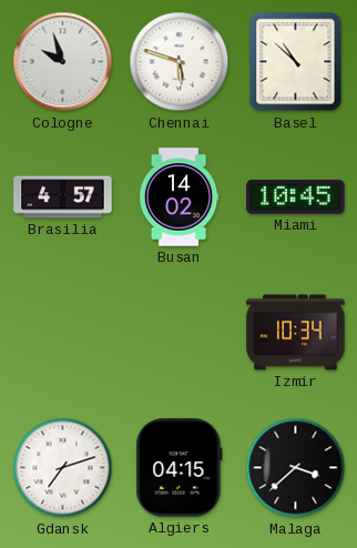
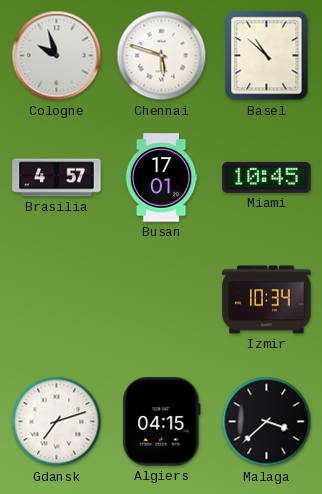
Busan: 14:02 -> 17:01
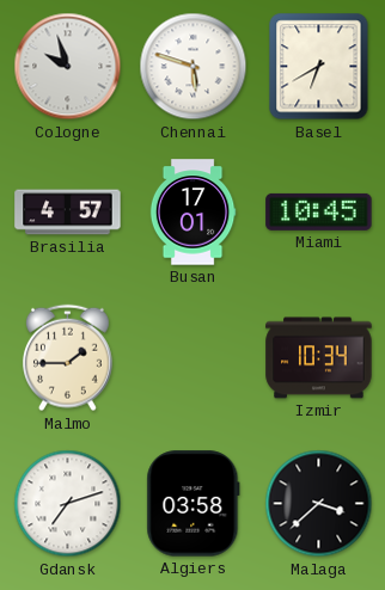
Basel: 10:52 -> 6:40
Malmo: none -> 1:45
Algiers: 04:15 -> 03:58
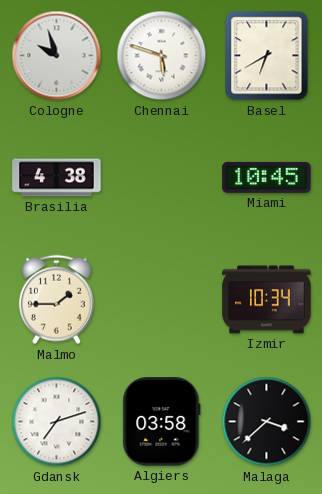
Brasilia: 4:57 -> 4:38
Busan: 17:01 -> none
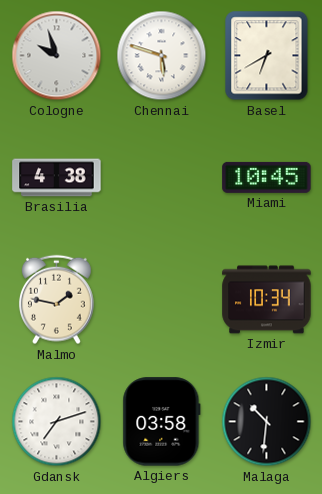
Malmo: 1:45 -> 1:47
Malaga: 3:38 -> 10:31
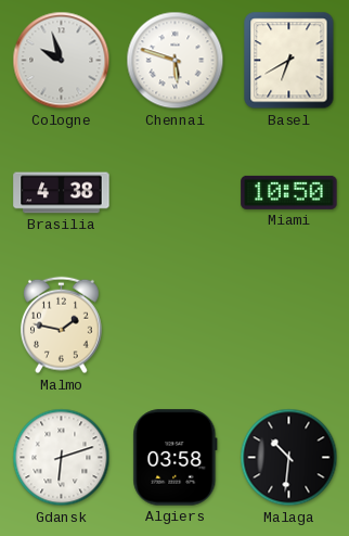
Miami: 10:45 -> 10:50
Izmir: 10:34 -> none
Gdansk: 7:12 -> 6:12
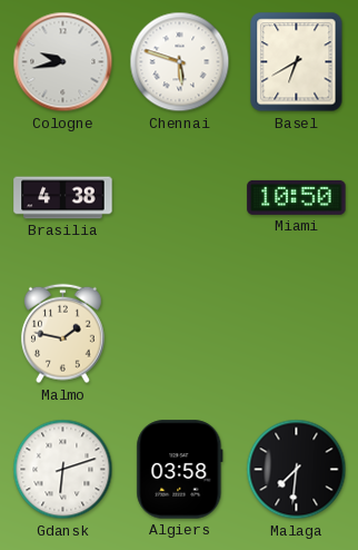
Cologne: 9:57 -> 9:43
Malaga: 10:31 -> 7:31
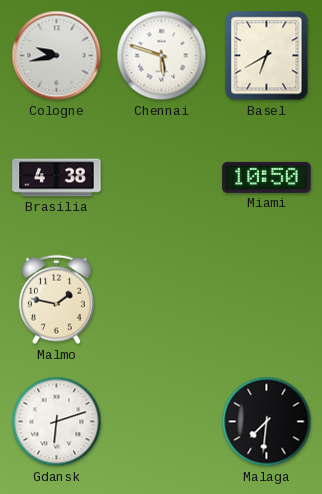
Algiers: 03:58 -> none
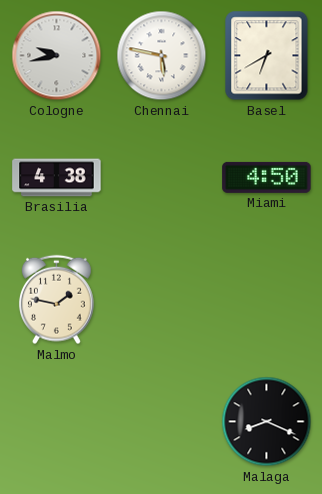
Chennai: 5:48 -> 5:47
Miami: 10:50 -> 4:50
Gdansk: 6:12 -> none
Malaga: 7:31 -> 8:19
